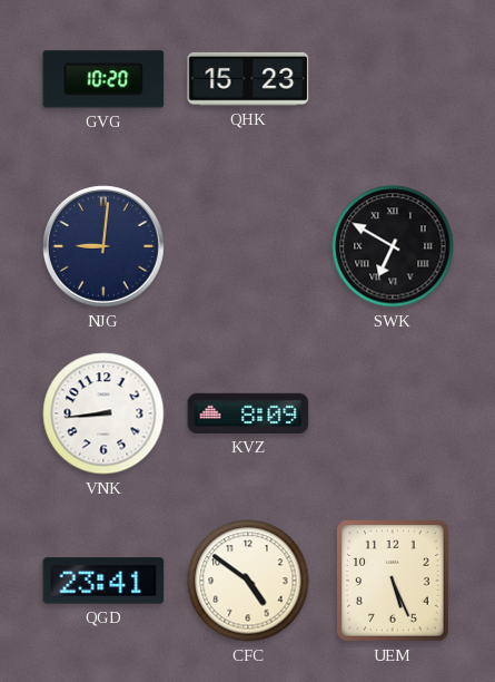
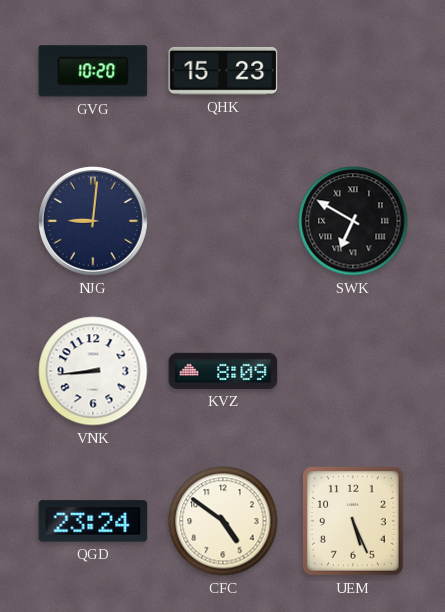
QGD: 23:41 -> 23:24
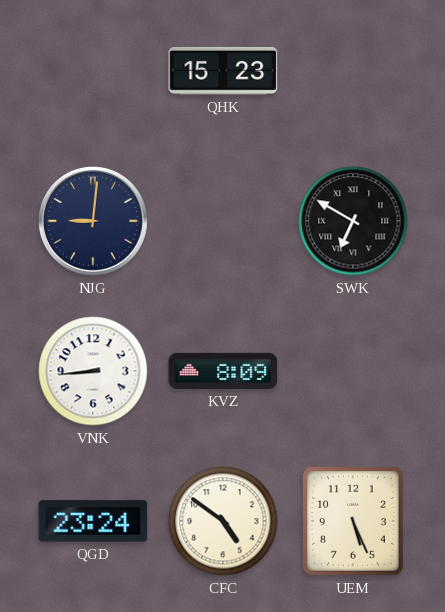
GVG: 10:20 -> none
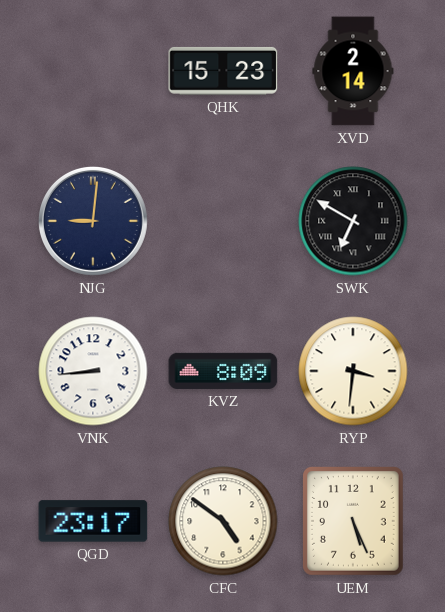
XVD: none -> 2:14
RYP: none -> 3:31
QGD: 23:24 -> 23:17
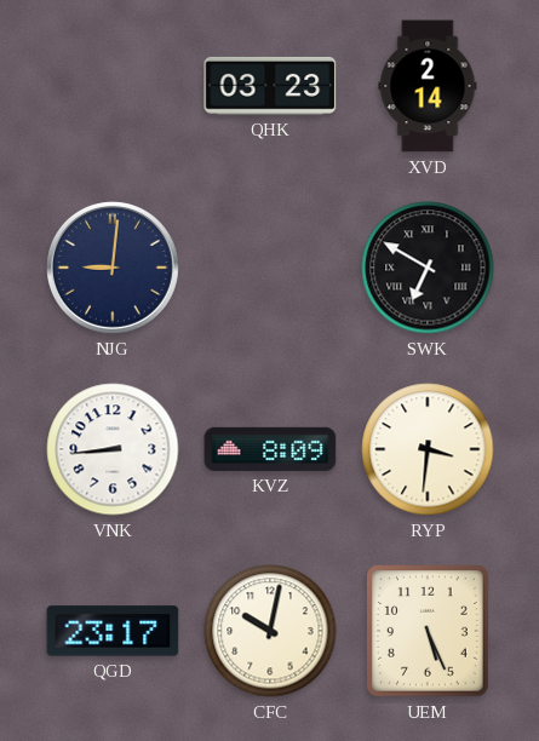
QHK: 15:23 -> 03:23
CFC: 4:51 -> 10:02
